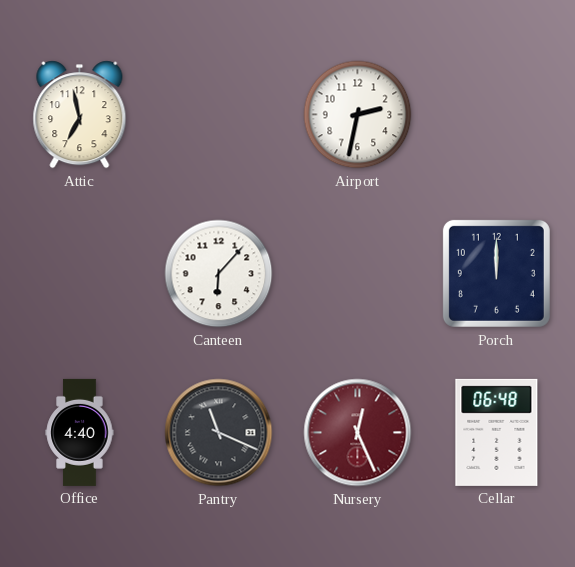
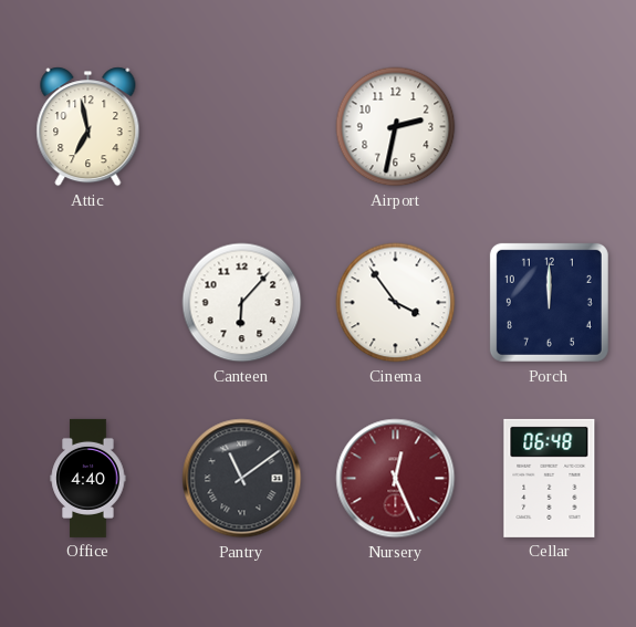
Cinema: none -> 3:54
Pantry: 11:19 -> 11:09
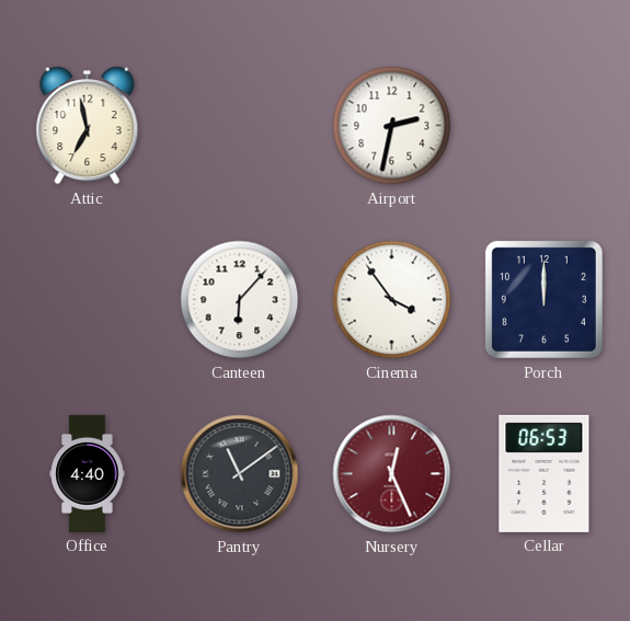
Cellar: 06:48 -> 06:53
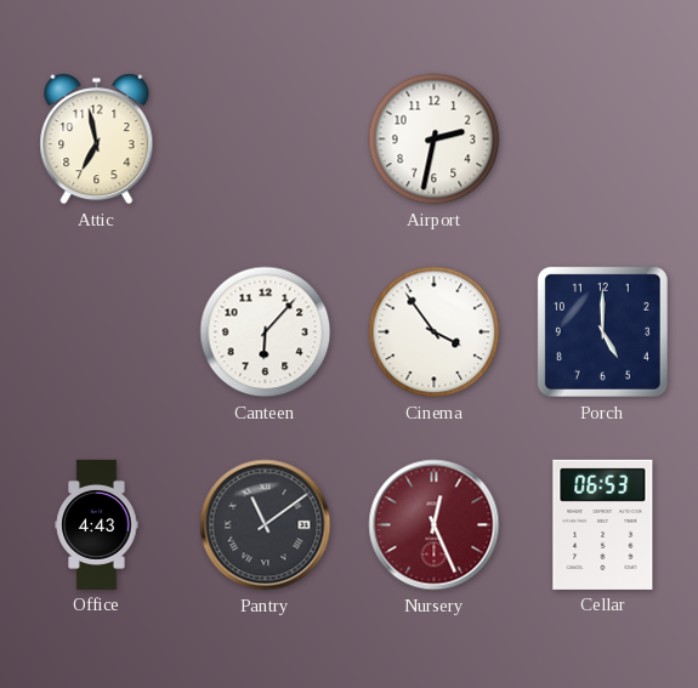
Porch: 12:00 -> 5:00
Office: 4:40 -> 4:43
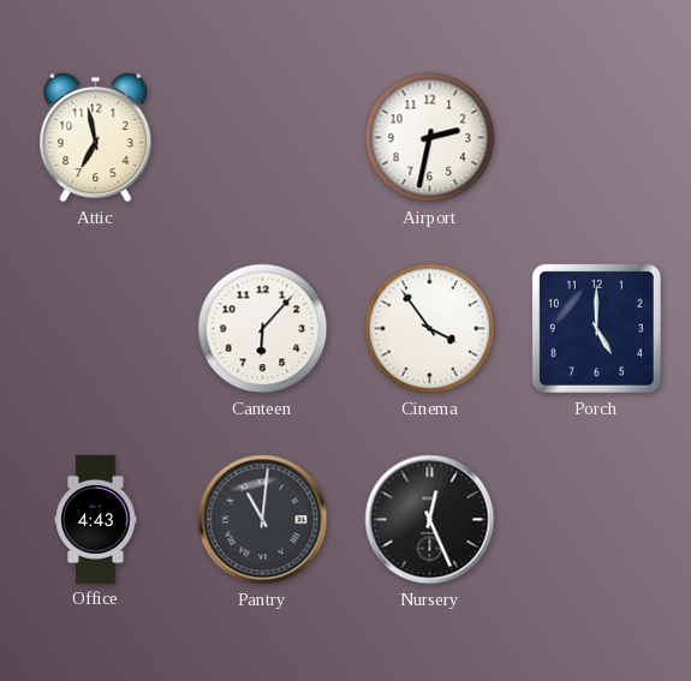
Pantry: 11:09 -> 11:01
Nursery dial: burgundy -> black
Cellar: 06:53 -> none
